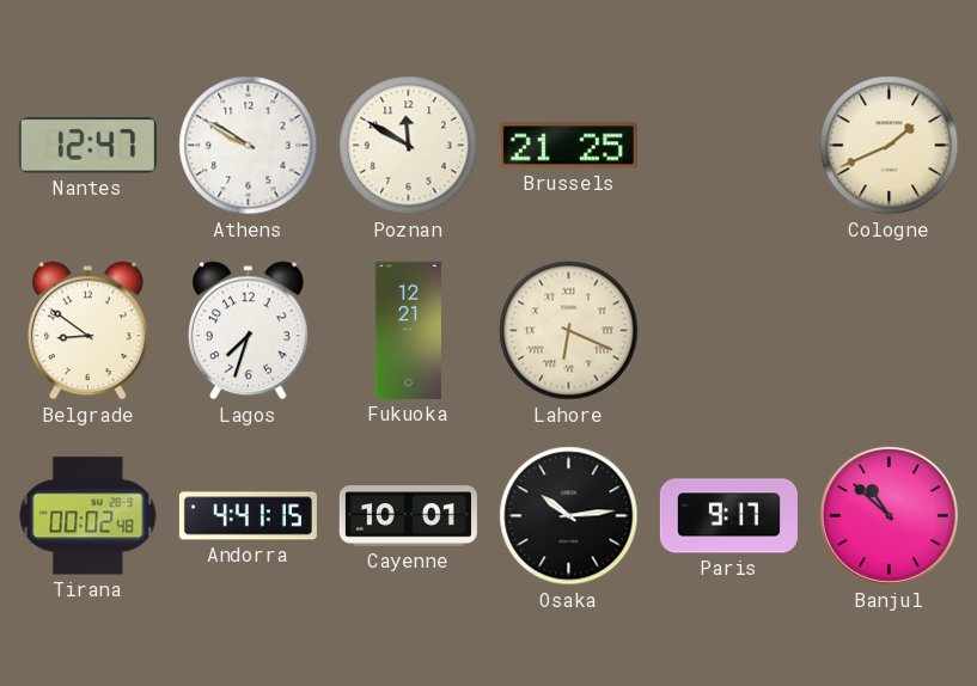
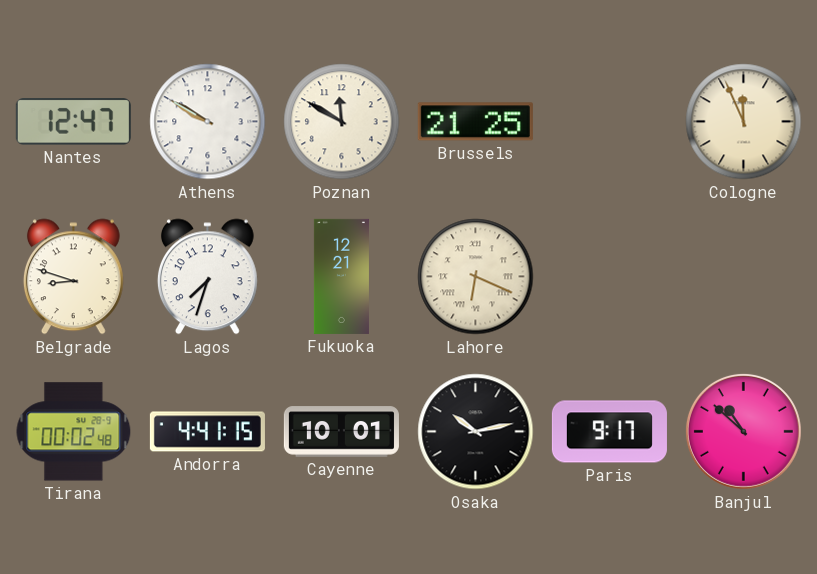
Cologne: 1:41 -> 11:56
Belgrade: 8:51 -> 8:48
Osaka: 10:14 -> 10:13
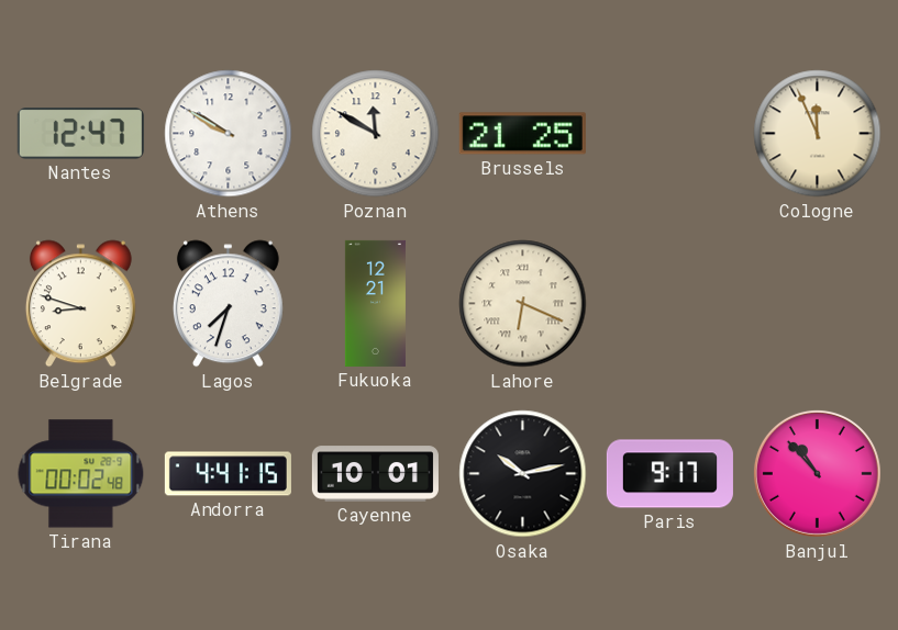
Banjul: 10:52 -> 10:53
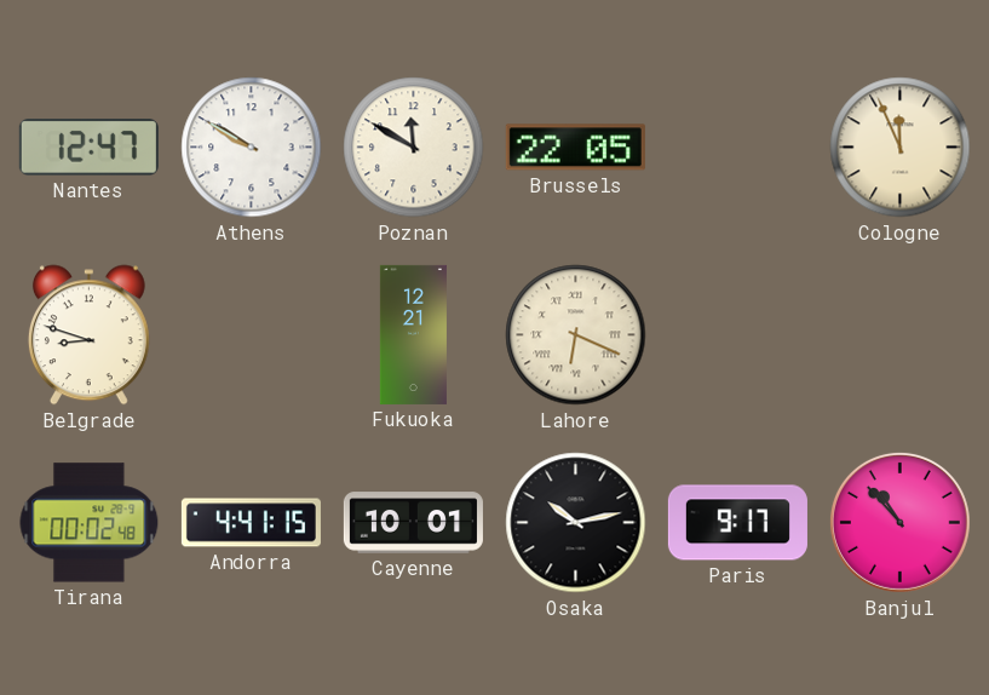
Brussels: 21:25 -> 22:05
Lagos: 7:33 -> none
